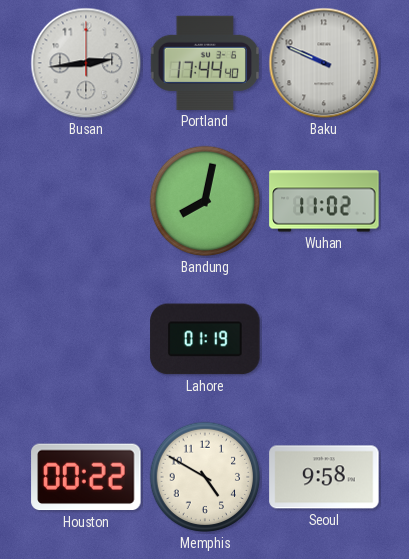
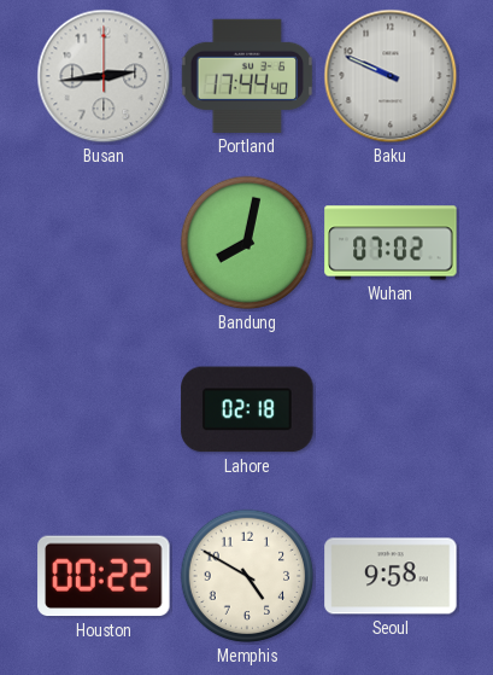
Wuhan: 11:02 -> 07:02
Lahore: 01:19 -> 02:18
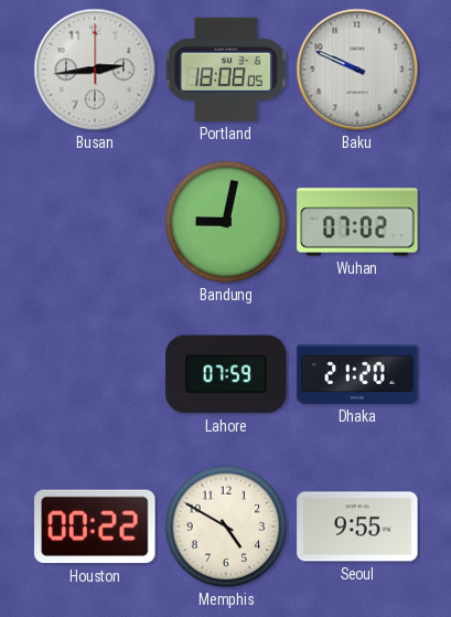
Portland: 17:44 -> 18:08
Bandung: 8:02 -> 9:02
Lahore: 02:18 -> 07:59
Dhaka: none -> 21:20
Seoul: 9:58 -> 9:55
